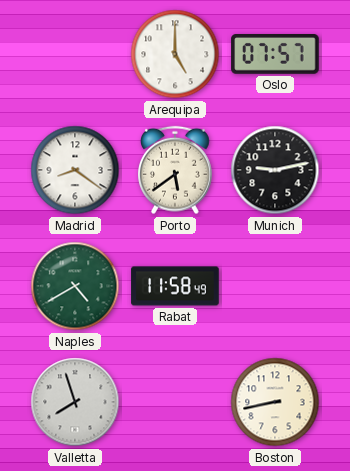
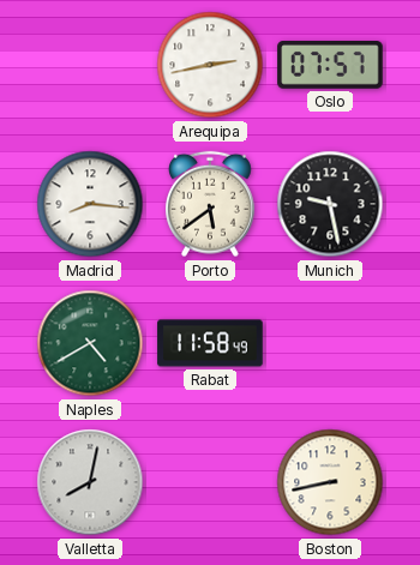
Arequipa: 5:00 -> 2:43
Madrid: 8:21 -> 8:16
Munich: 9:13 -> 9:28
Valletta: 7:57 -> 8:02
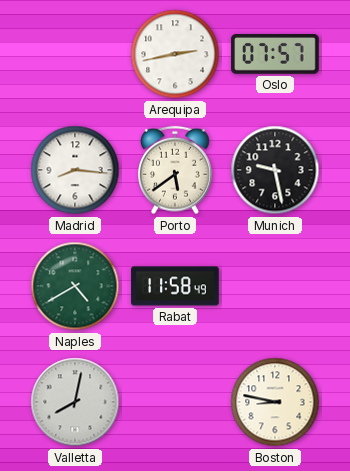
Boston: 8:43 -> 8:47
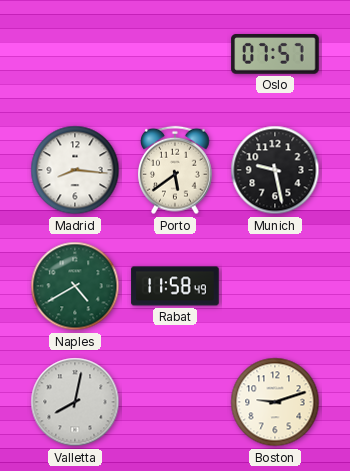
Arequipa: 2:43 -> none
Boston: 8:47 -> 9:12
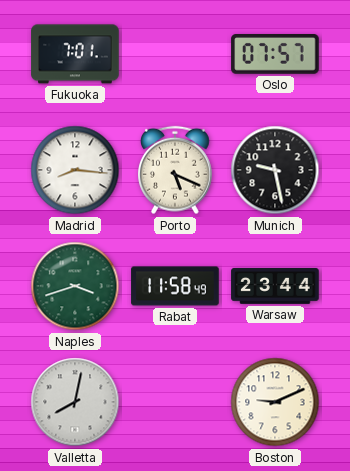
Fukuoka: none -> 7:01
Porto: 5:39 -> 5:19
Naples: 4:40 -> 3:42
Warsaw: none -> 23:44
Boston: 9:12 -> 9:11
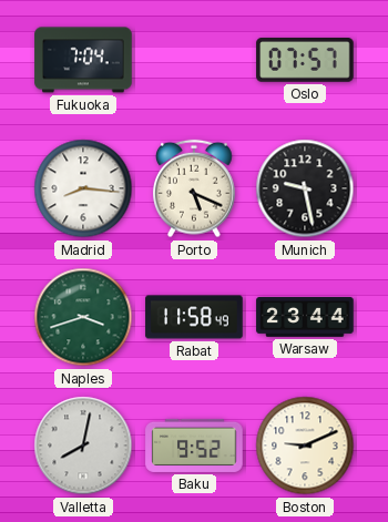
Fukuoka: 7:01 -> 7:04
Baku: none -> 9:52
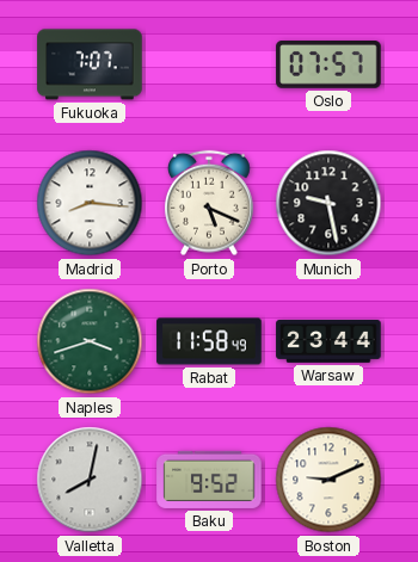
Fukuoka: 7:04 -> 7:07
